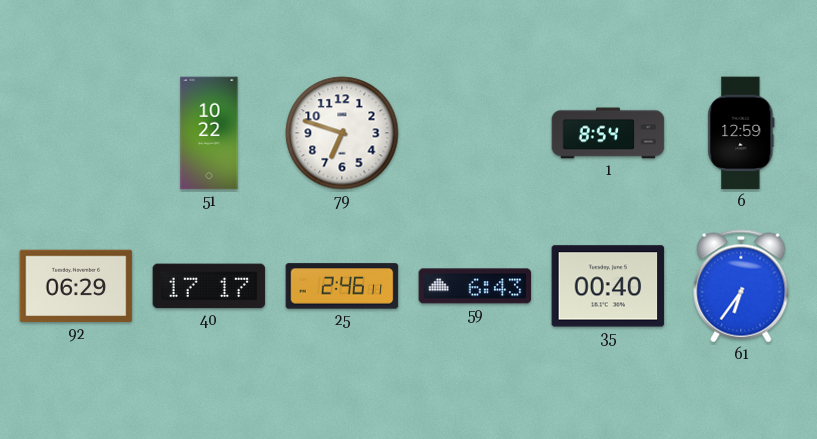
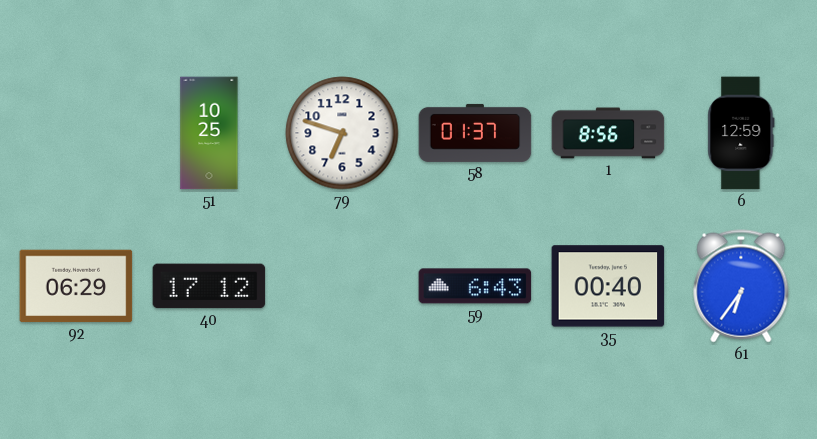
51: 10:22 -> 10:25
58: none -> 01:37
1: 8:54 -> 8:56
40: 17:17 -> 17:12
25: 2:46 -> none
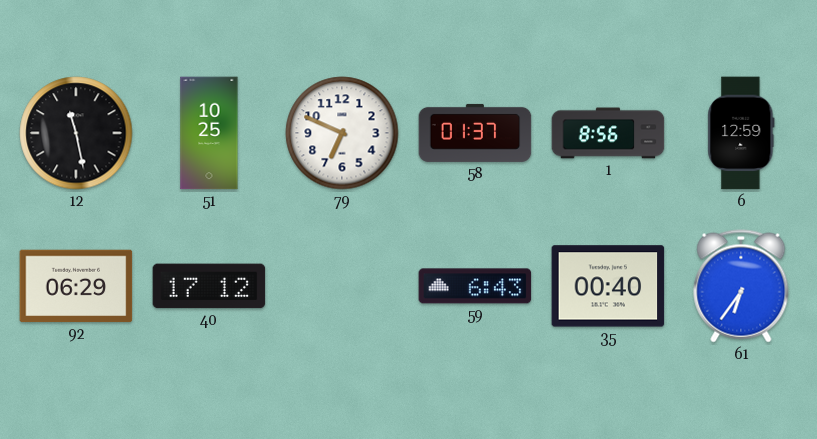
12: none -> 11:28
79: 6:48 -> 6:49
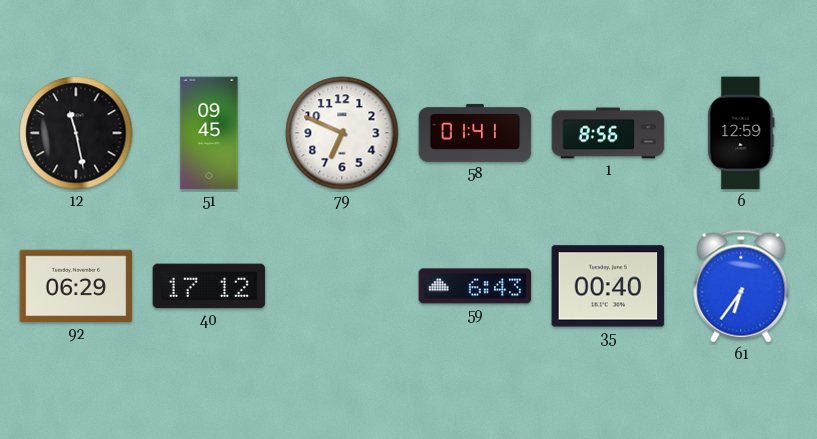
51: 10:25 -> 09:45
58: 01:37 -> 01:41
